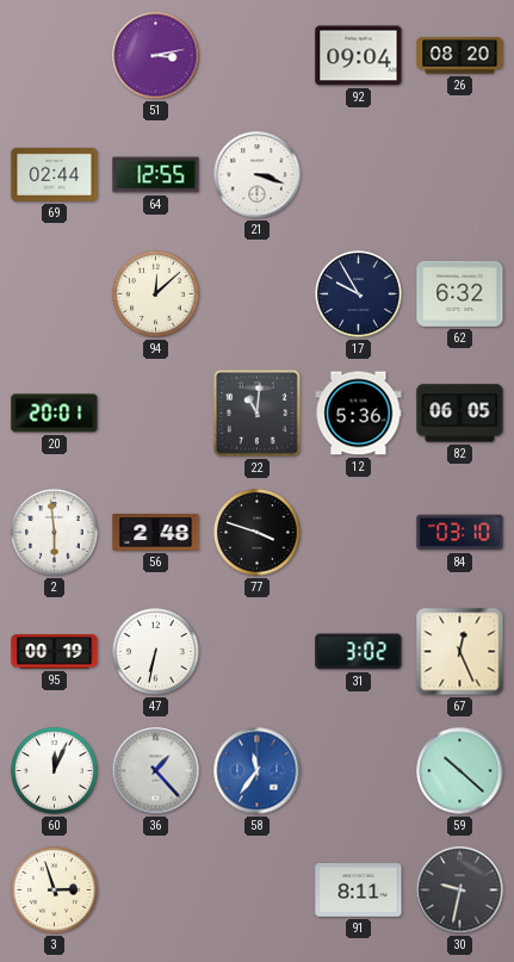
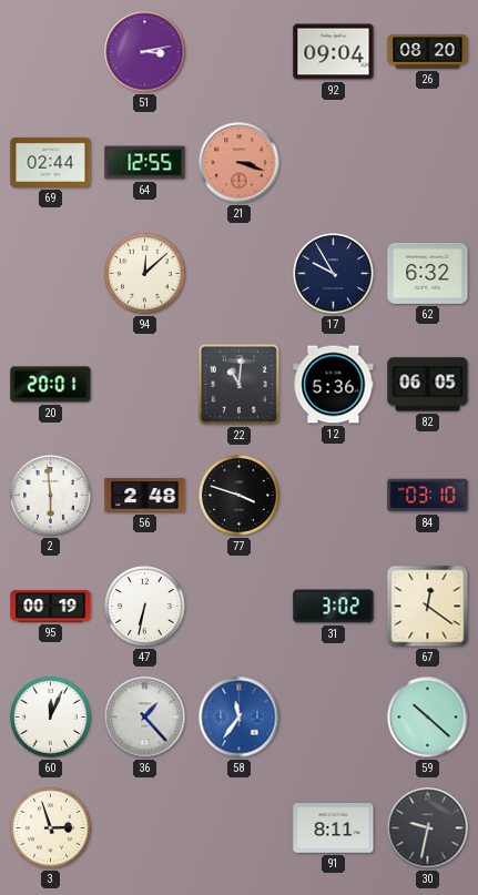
21 dial: white -> salmon
67: 12:26 -> 12:21
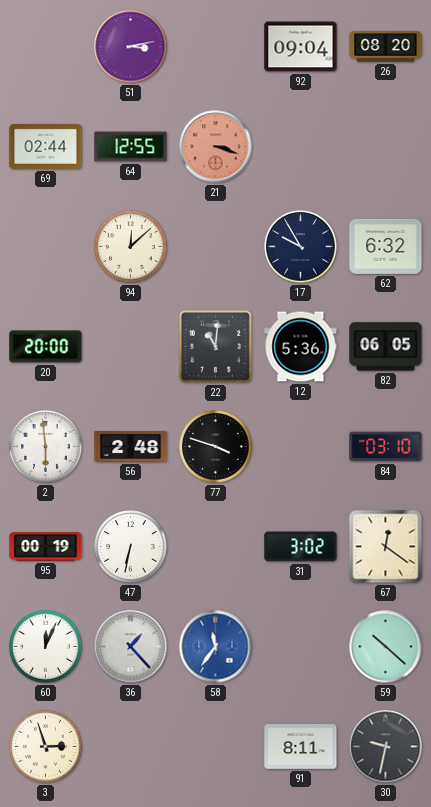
20: 20:01 -> 20:00
